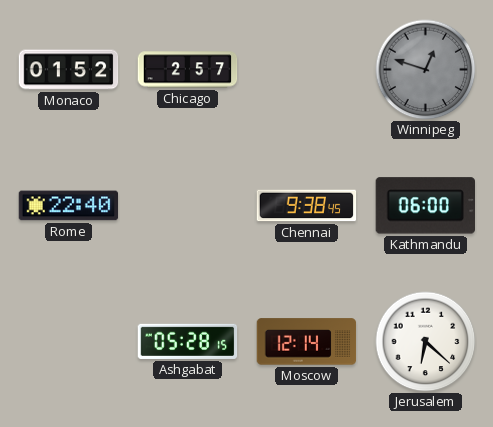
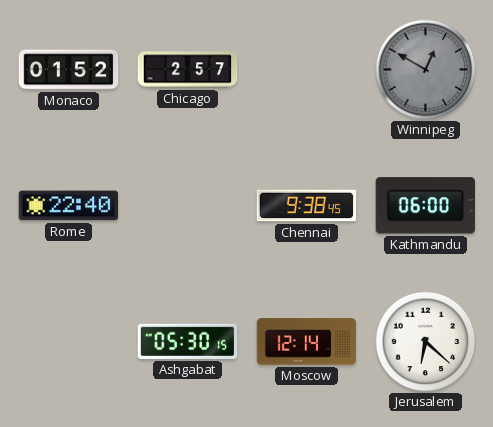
Winnipeg: 12:48 -> 12:50
Ashgabat: 05:28 -> 05:30
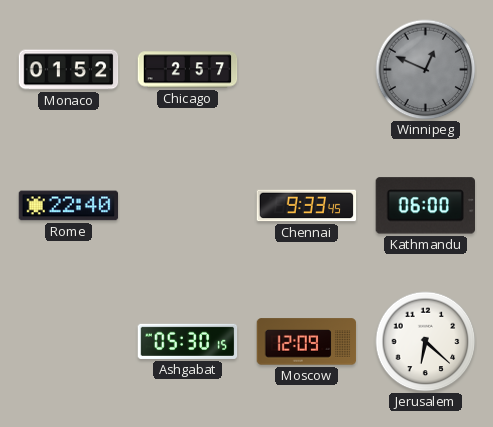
Winnipeg: 12:50 -> 12:49
Chennai: 9:38 -> 9:33
Moscow: 12:14 -> 12:09
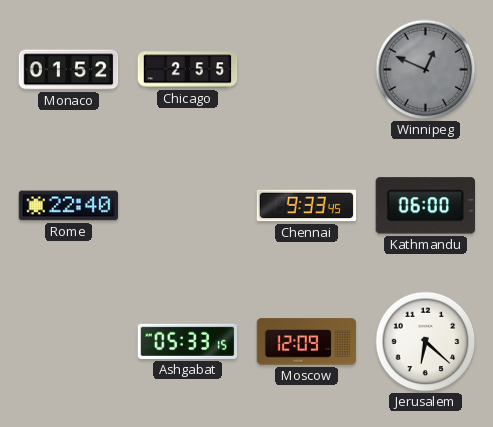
Chicago: 2:57 -> 2:55
Ashgabat: 05:30 -> 05:33
